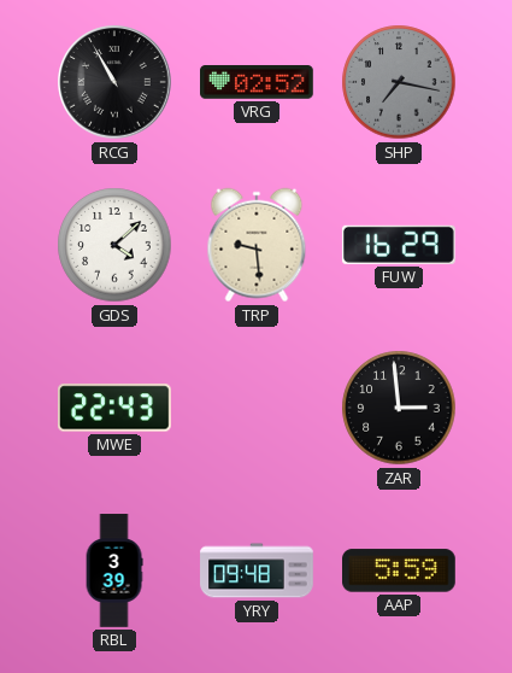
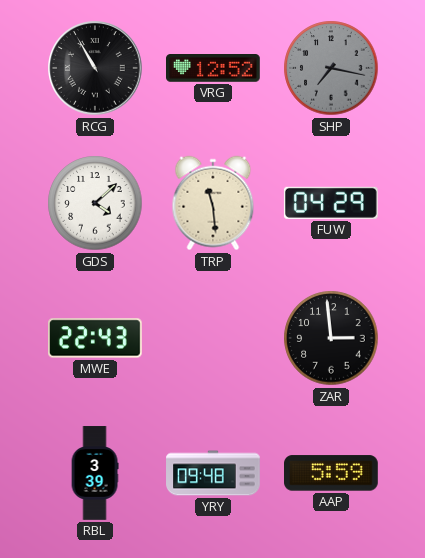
VRG: 02:52 -> 12:52
TRP: 9:29 -> 11:29
FUW: 16:29 -> 04:29
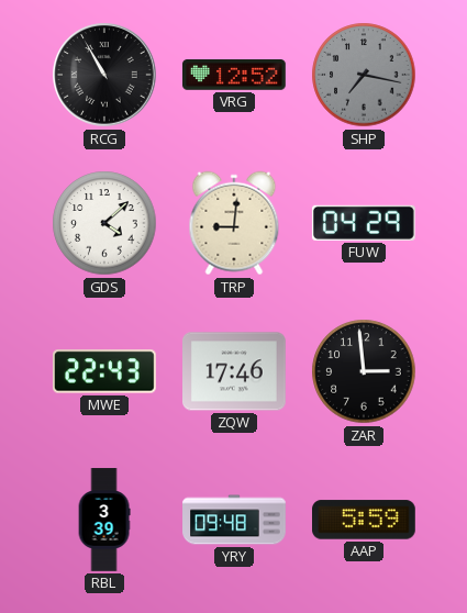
TRP: 11:29 -> 9:01
ZQW: none -> 17:46
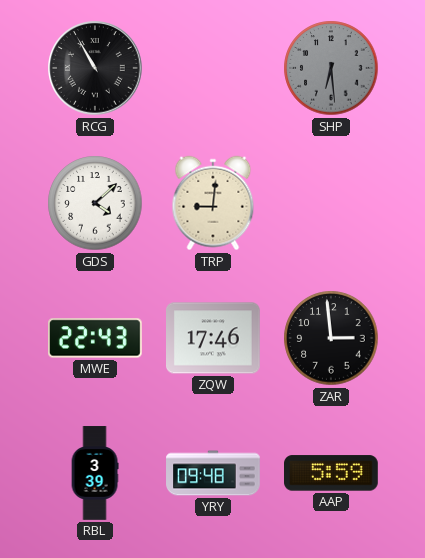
VRG: 12:52 -> none
SHP: 7:17 -> 6:29
FUW: 04:29 -> none
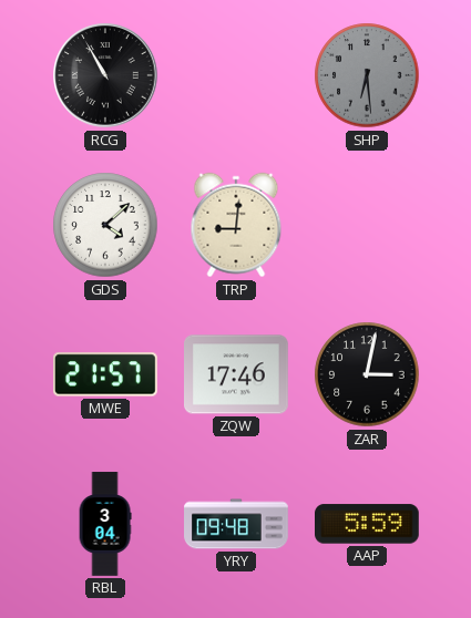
MWE: 22:43 -> 21:57
ZAR: 2:59 -> 3:02
RBL: 3:39 -> 3:04
